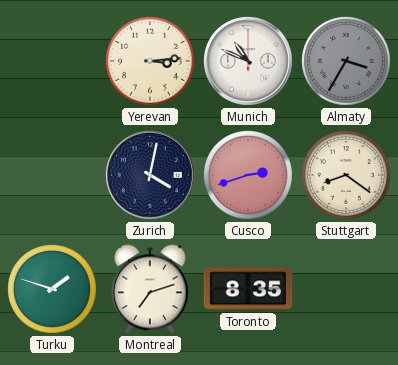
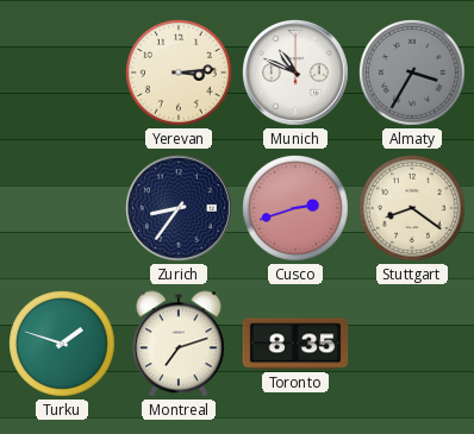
Zurich: 4:02 -> 8:36
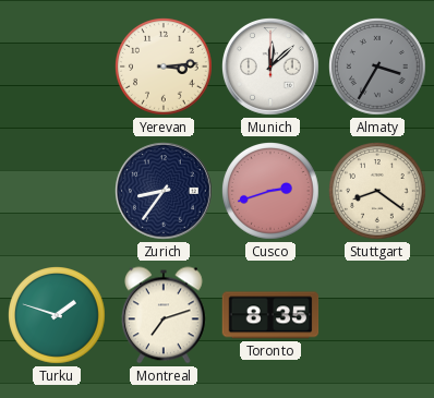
Munich: 10:49 -> 12:08
